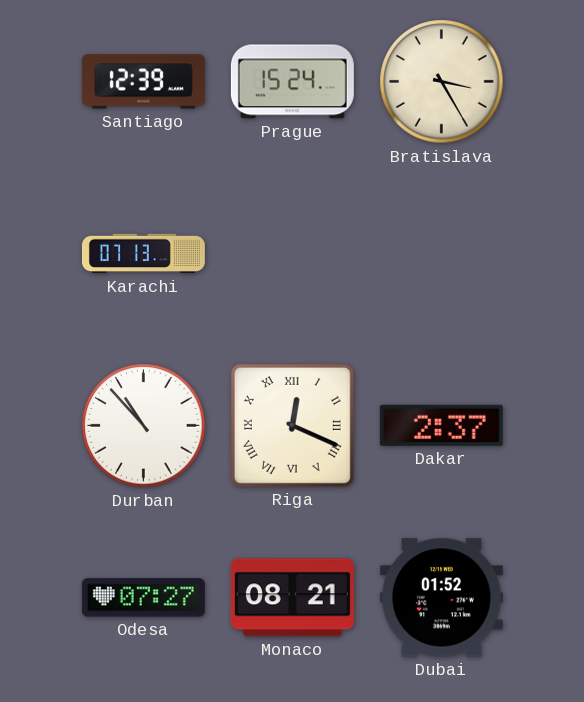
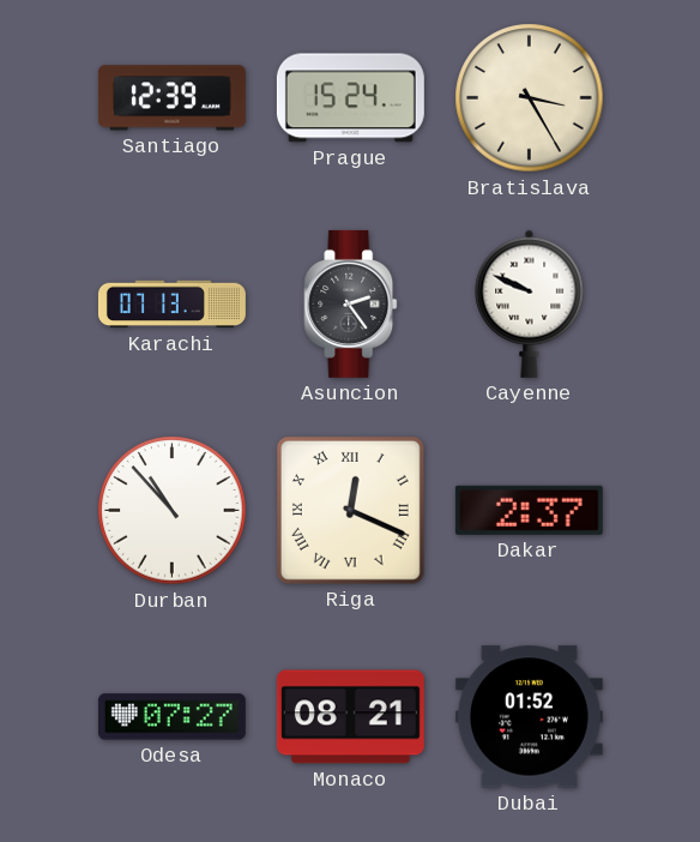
Asuncion: none -> 2:24
Cayenne: none -> 9:49
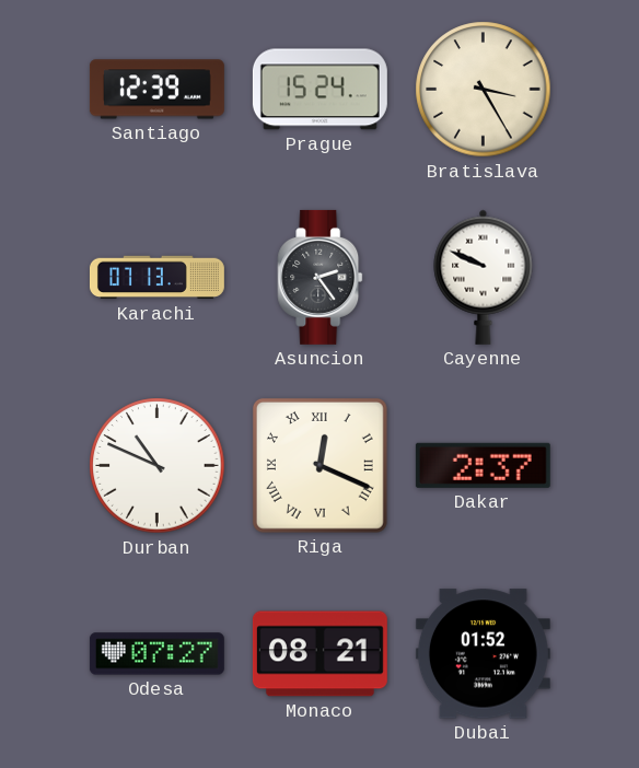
Durban: 10:53 -> 10:49
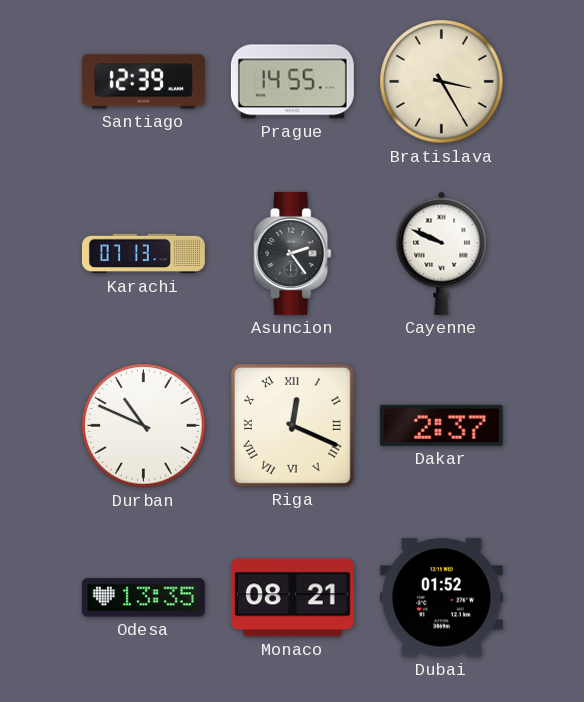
Prague: 15:24 -> 14:55
Odesa: 07:27 -> 13:35
